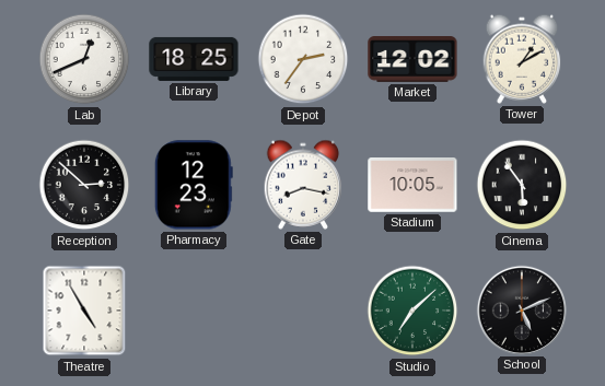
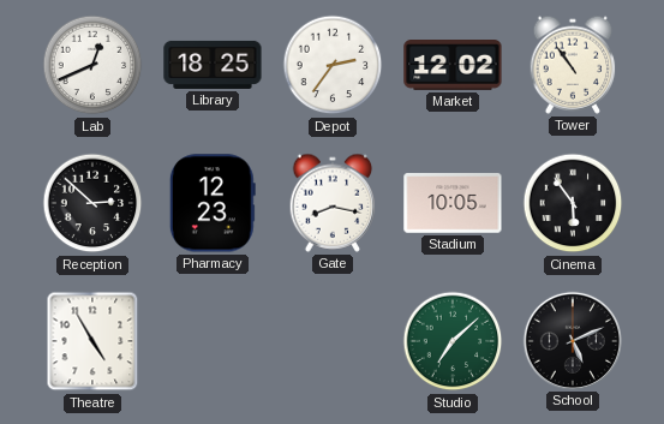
Tower: 1:10 -> 10:54
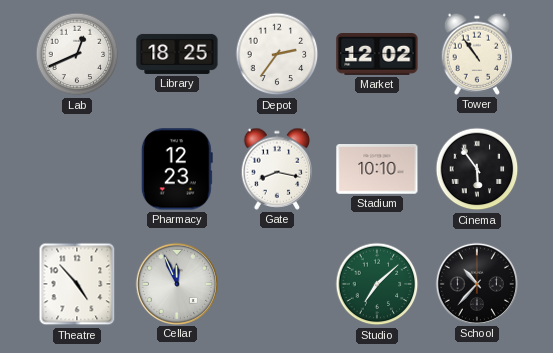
Reception: 2:52 -> none
Stadium: 10:05 -> 10:10
Theatre: 4:55 -> 4:53
Cellar: none -> 11:56
School: 5:11 -> 10:37
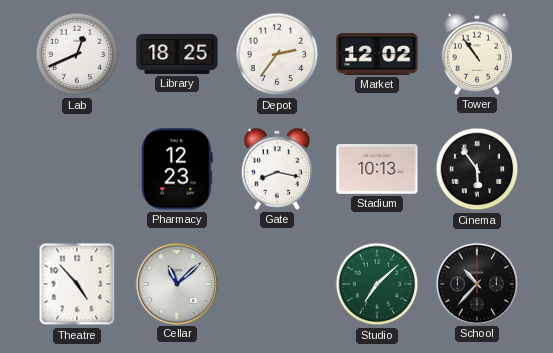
Stadium: 10:10 -> 10:13
Cellar: 11:56 -> 11:08
